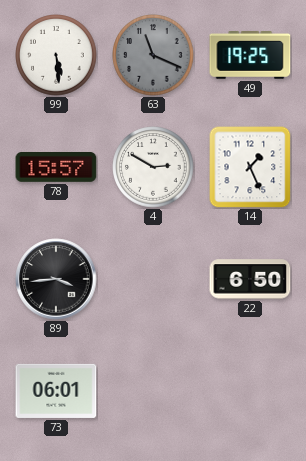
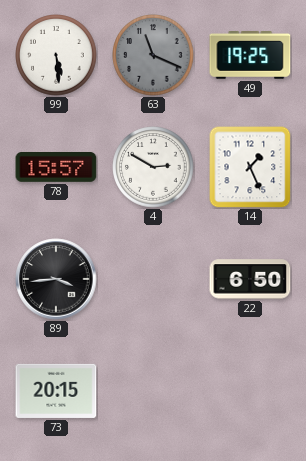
73: 06:01 -> 20:15
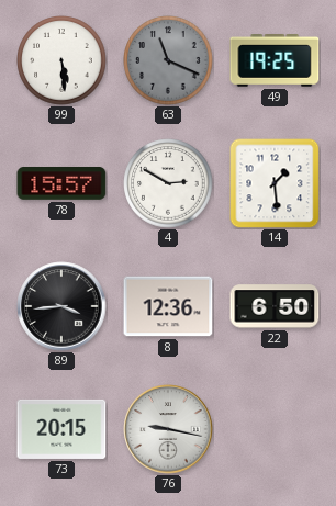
14: 1:26 -> 1:29
8: none -> 12:36
76: none -> 9:17
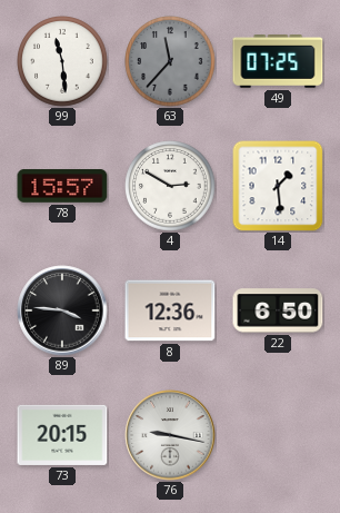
99: 5:29 -> 11:29
63: 11:19 -> 11:37
49: 19:25 -> 07:25
89: 3:44 -> 3:46
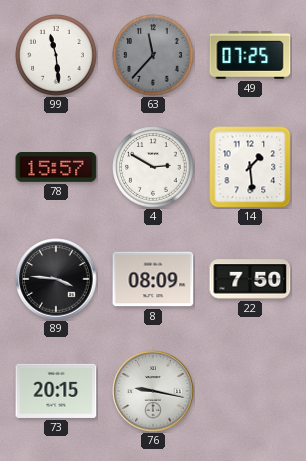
8: 12:36 -> 08:09
22: 6:50 -> 7:50
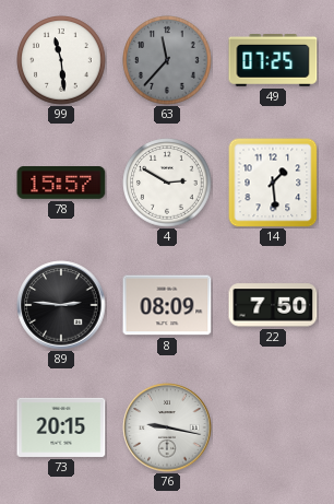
89: 3:46 -> 2:46
